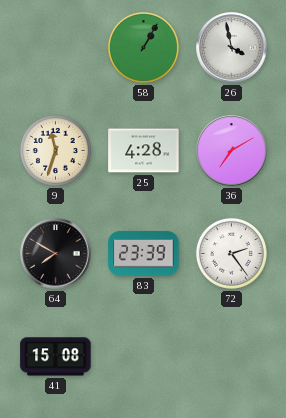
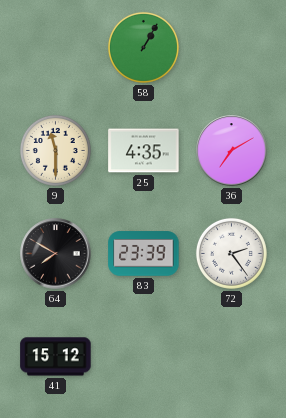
26: 3:58 -> none
9: 11:33 -> 11:30
25: 4:28 -> 4:35
41: 15:08 -> 15:12
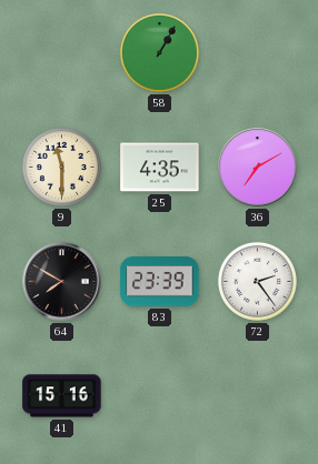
41: 15:12 -> 15:16
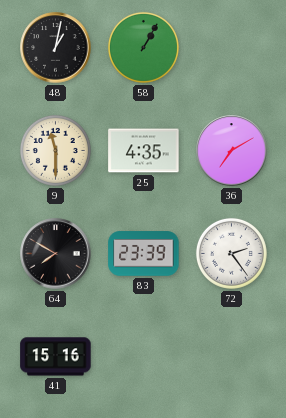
48: none -> 1:02
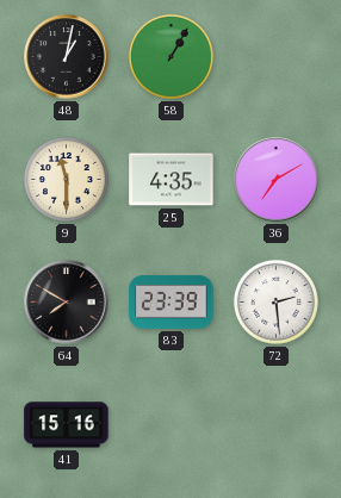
72: 2:24 -> 2:29
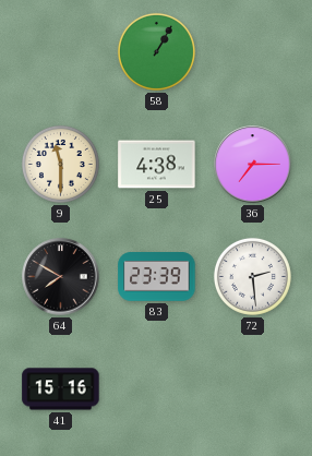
48: 1:02 -> none
25: 4:35 -> 4:38
36: 7:10 -> 7:15
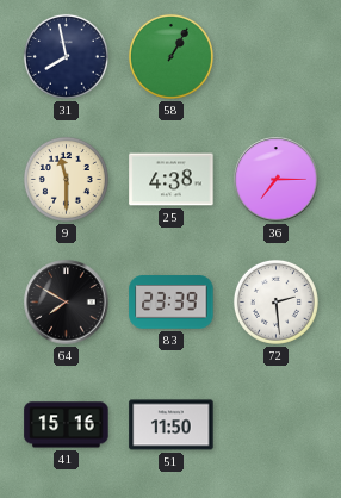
31: none -> 7:58
51: none -> 11:50
